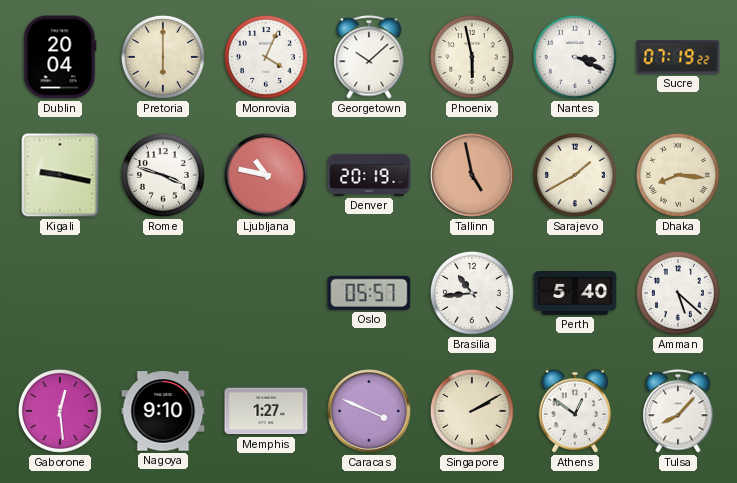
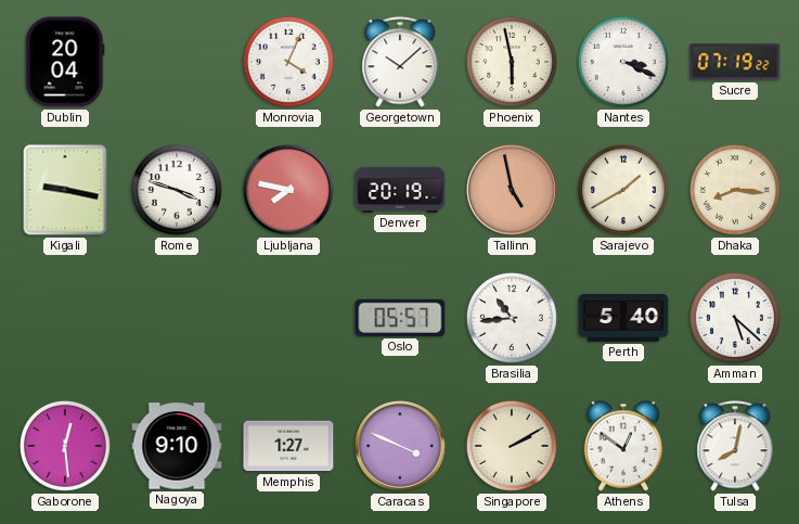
Pretoria: 6:00 -> none
Ljubljana: 10:47 -> 7:47
Tulsa: 8:07 -> 8:02
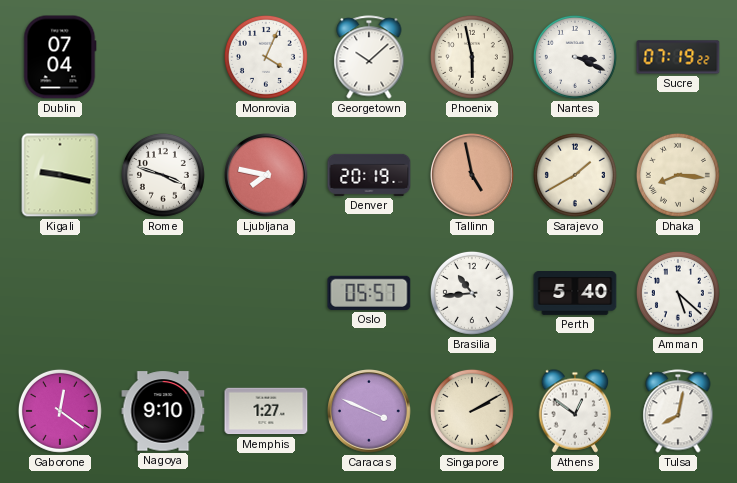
Dublin: 20:04 -> 07:04
Gaborone: 12:29 -> 12:21
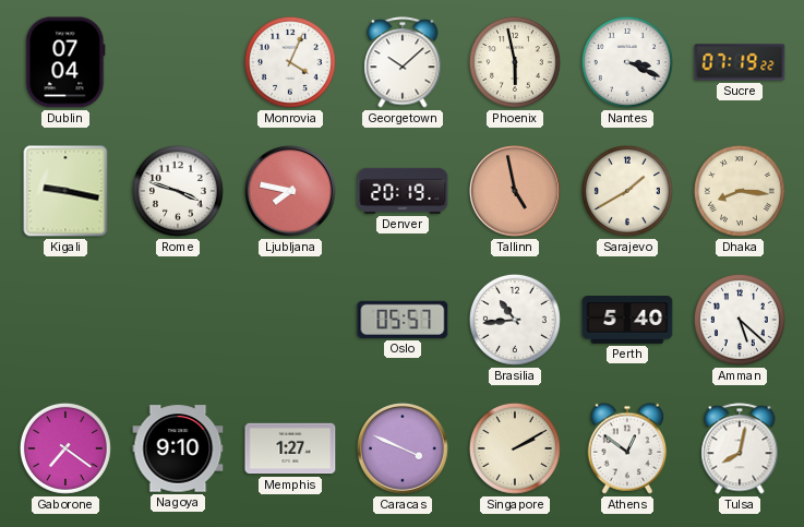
Gaborone: 12:21 -> 7:21
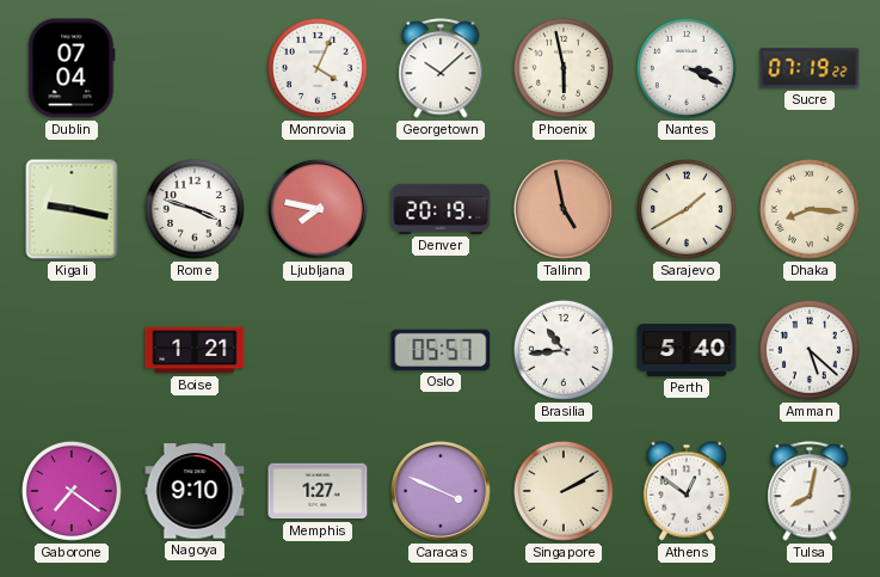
Boise: none -> 1:21
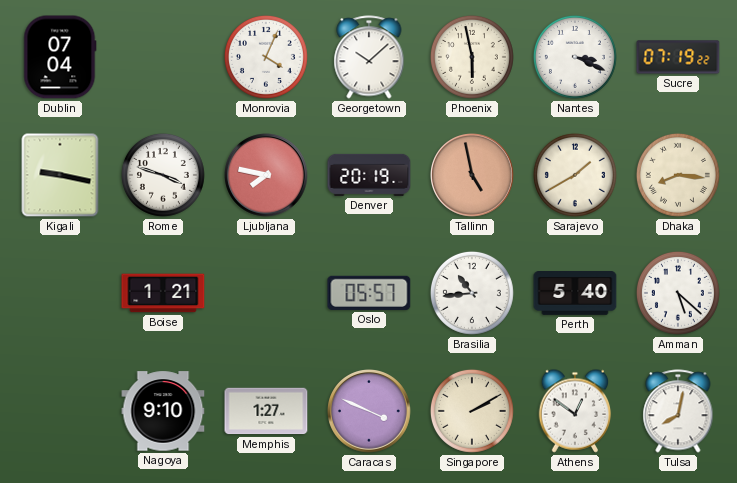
Gaborone: 7:21 -> none
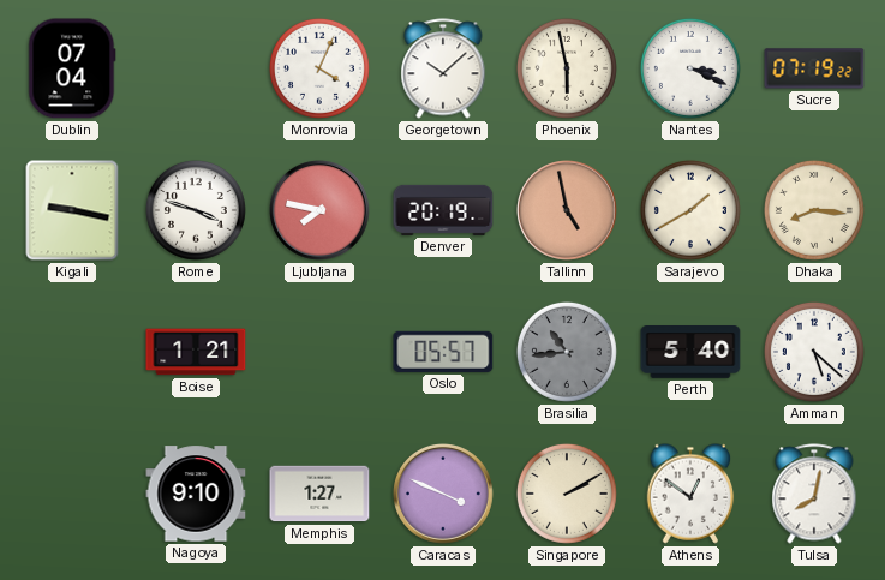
Brasilia dial: white -> grey
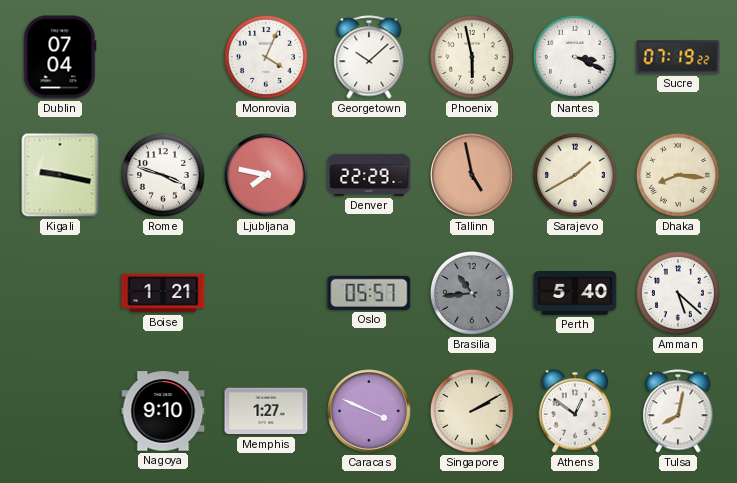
Denver: 20:19 -> 22:29
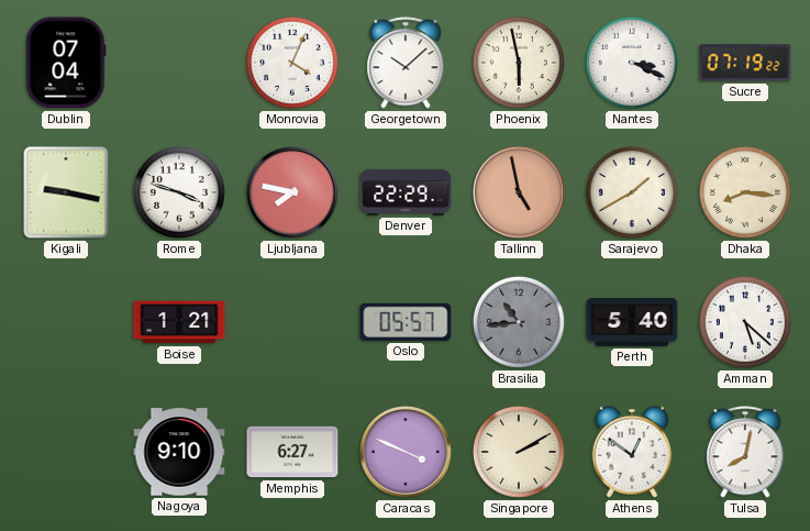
Memphis: 1:27 -> 6:27
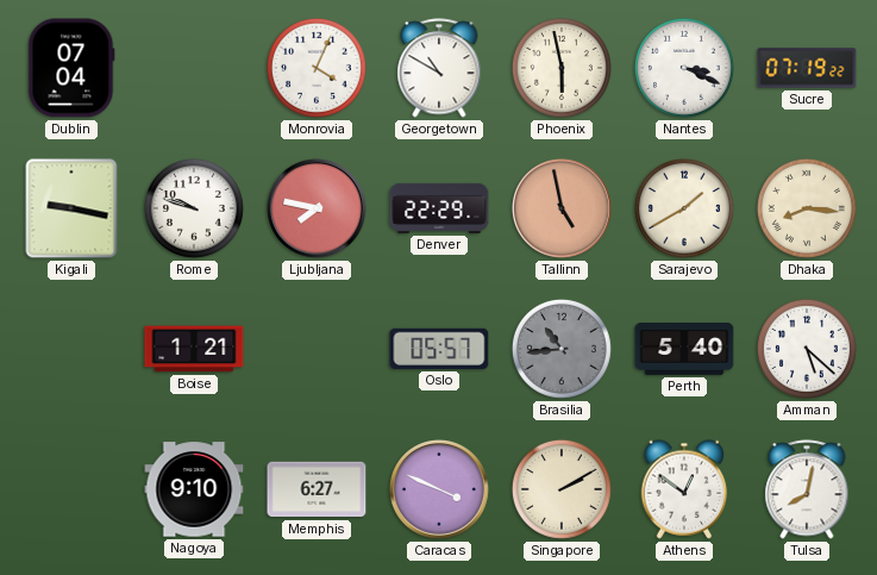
Georgetown: 10:08 -> 10:50
Rome: 3:48 -> 9:48
